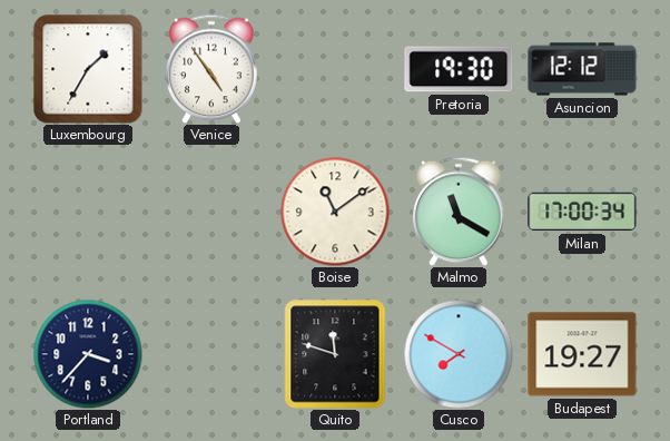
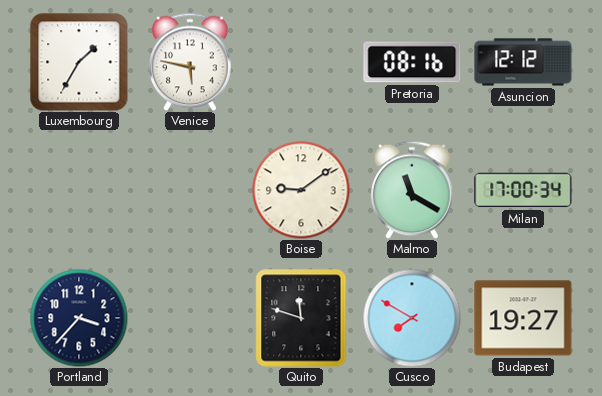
Venice: 4:54 -> 5:47
Pretoria: 19:30 -> 08:16
Boise: 11:09 -> 9:09
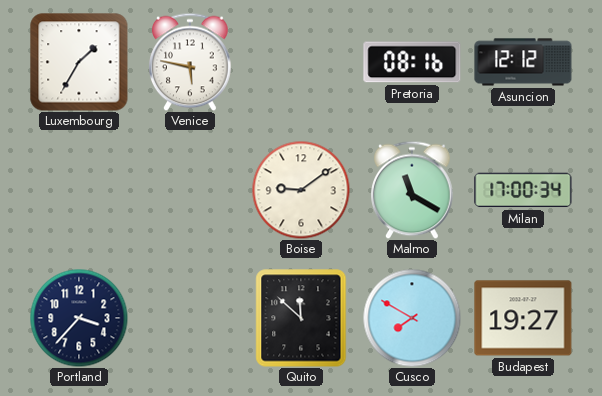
Quito: 11:48 -> 11:52
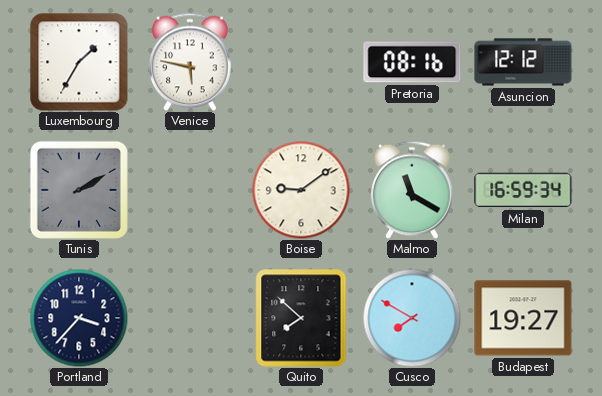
Tunis: none -> 2:10
Milan: 17:00 -> 16:59
Quito: 11:52 -> 7:52
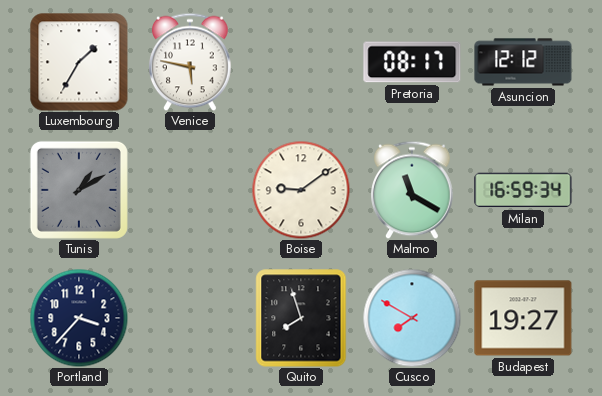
Pretoria: 08:16 -> 08:17
Tunis: 2:10 -> 1:10
Quito: 7:52 -> 7:57
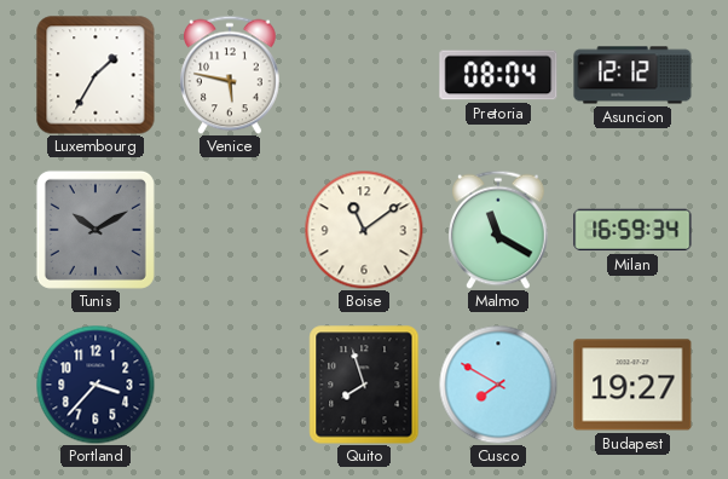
Pretoria: 08:17 -> 08:04
Tunis: 1:10 -> 10:10
Boise: 9:09 -> 11:09
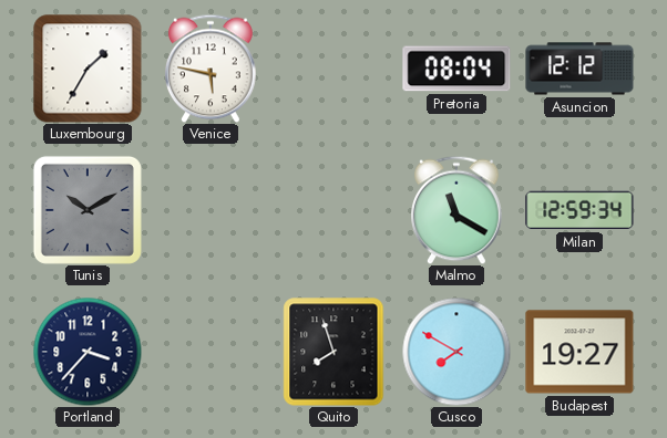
Boise: 11:09 -> none
Milan: 16:59 -> 12:59
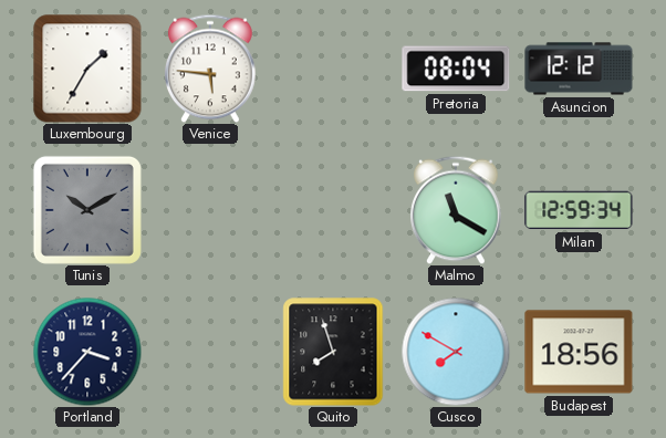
Venice: 5:47 -> 5:46
Budapest: 19:27 -> 18:56
